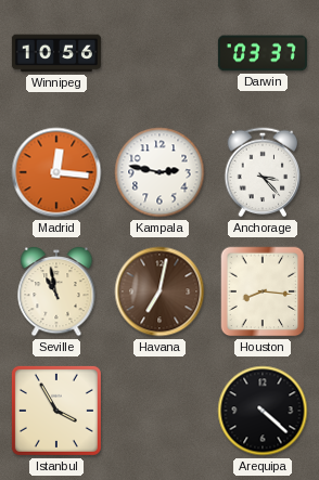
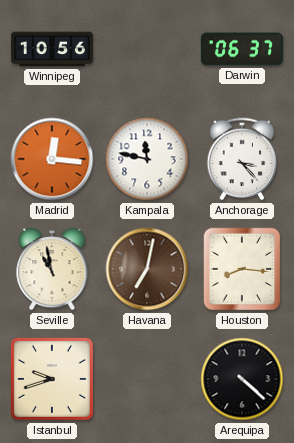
Darwin: 03:37 -> 06:37
Kampala: 2:47 -> 11:47
Istanbul: 3:55 -> 9:42
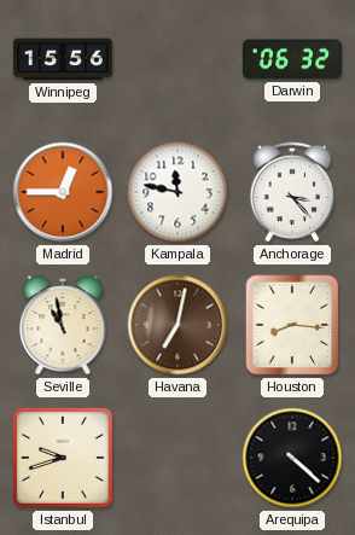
Winnipeg: 10:56 -> 15:56
Darwin: 06:37 -> 06:32
Madrid: 12:16 -> 12:45
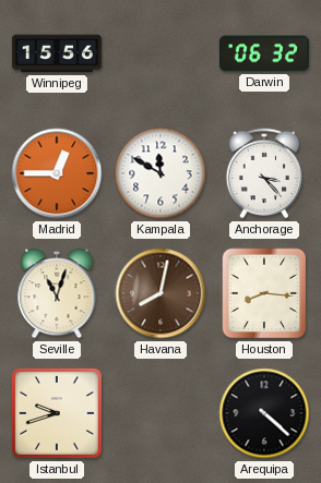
Kampala: 11:47 -> 11:50
Seville: 10:58 -> 11:03
Havana: 7:02 -> 8:02
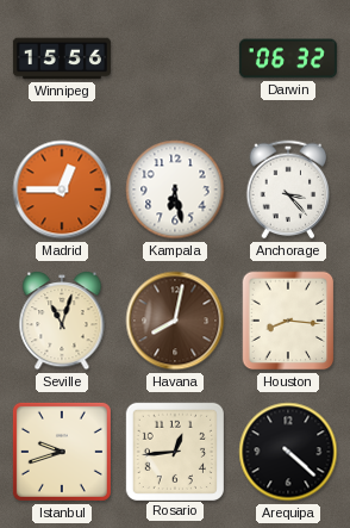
Kampala: 11:50 -> 6:28
Rosario: none -> 12:44
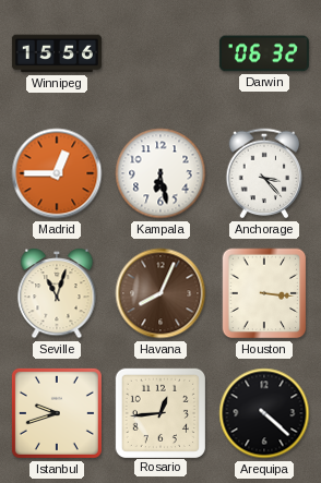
Havana: 8:02 -> 8:04
Houston: 8:16 -> 3:16
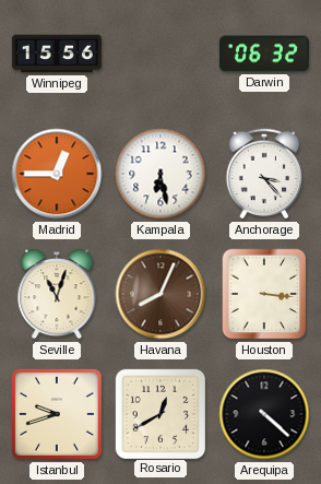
Rosario: 12:44 -> 12:40
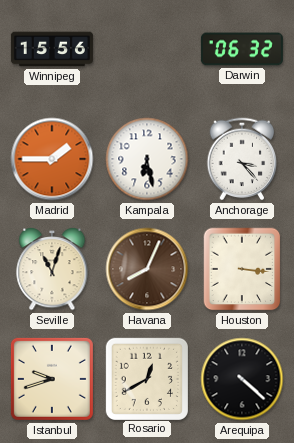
Madrid: 12:45 -> 1:45
